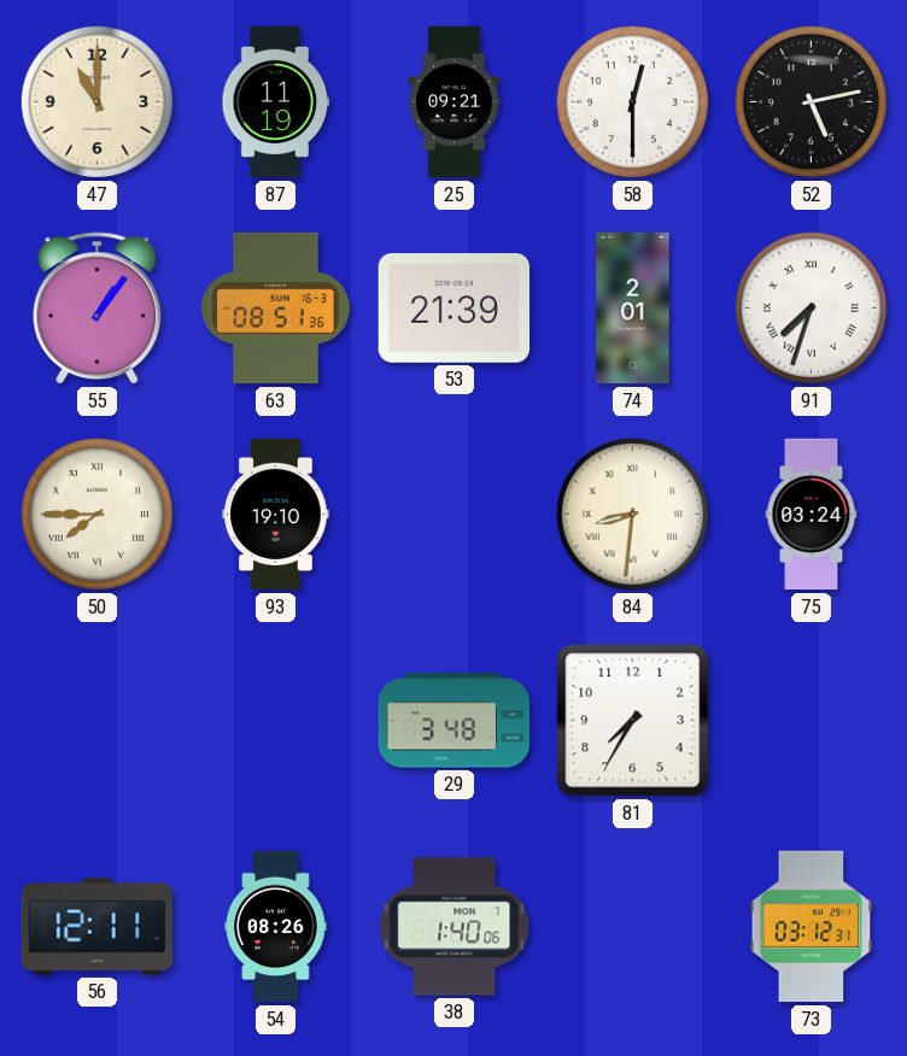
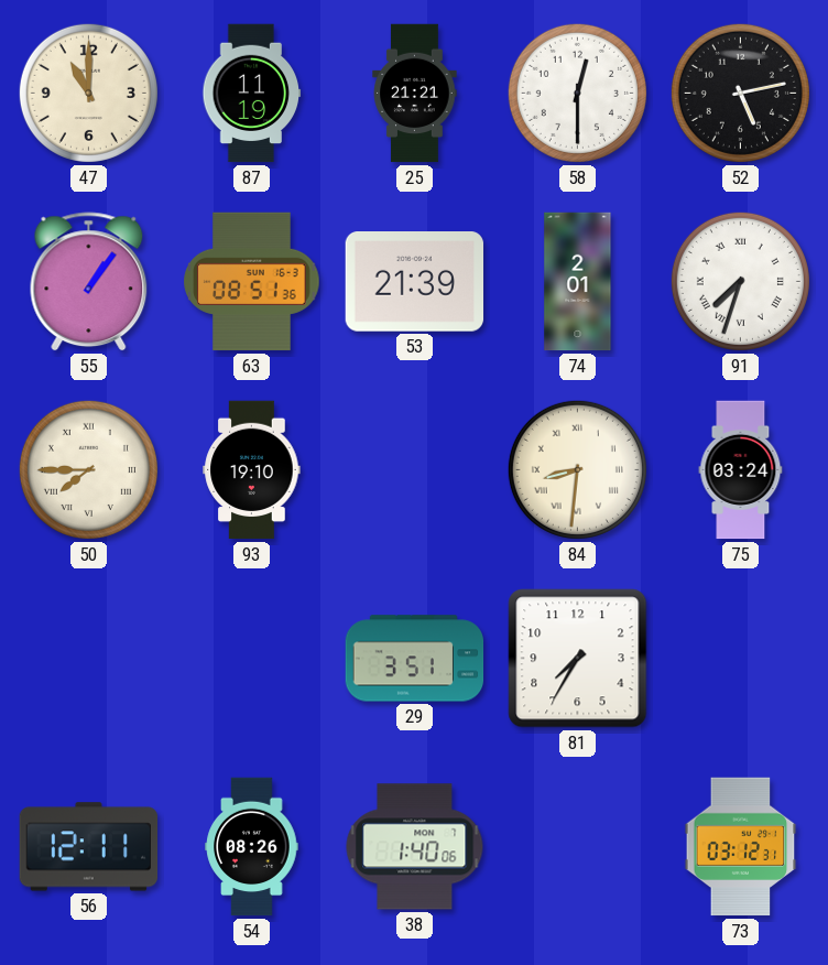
25: 09:21 -> 21:21
29: 3:48 -> 3:51
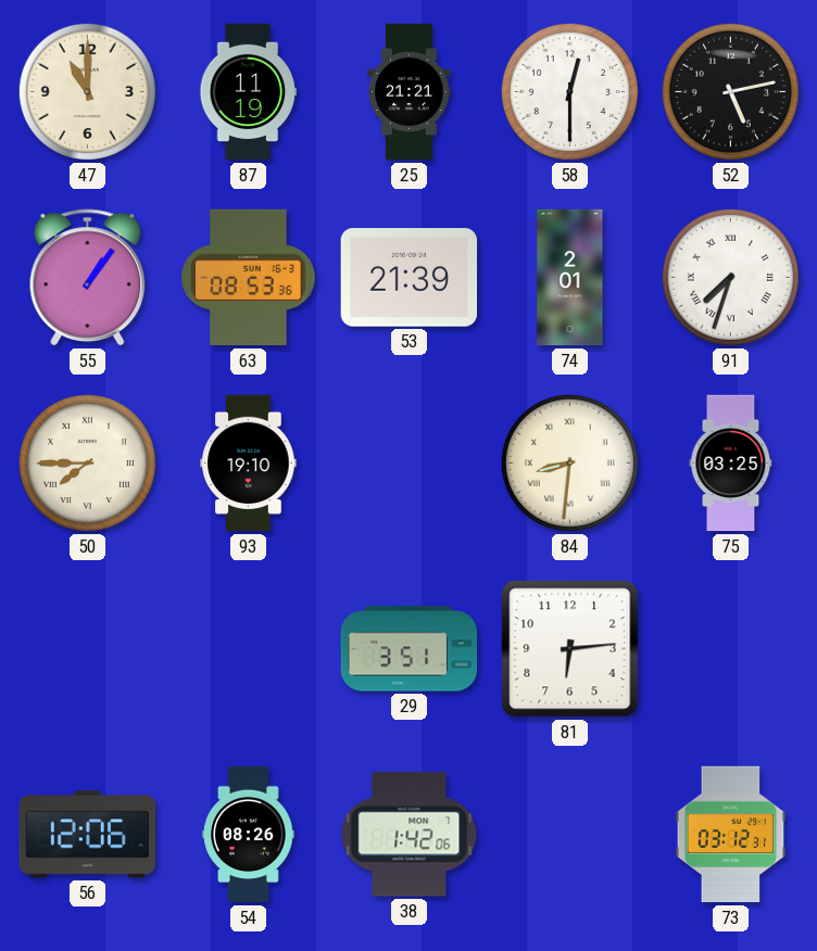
63: 08:51 -> 08:53
75: 03:24 -> 03:25
81: 7:35 -> 6:14
56: 12:11 -> 12:06
38: 1:40 -> 1:42
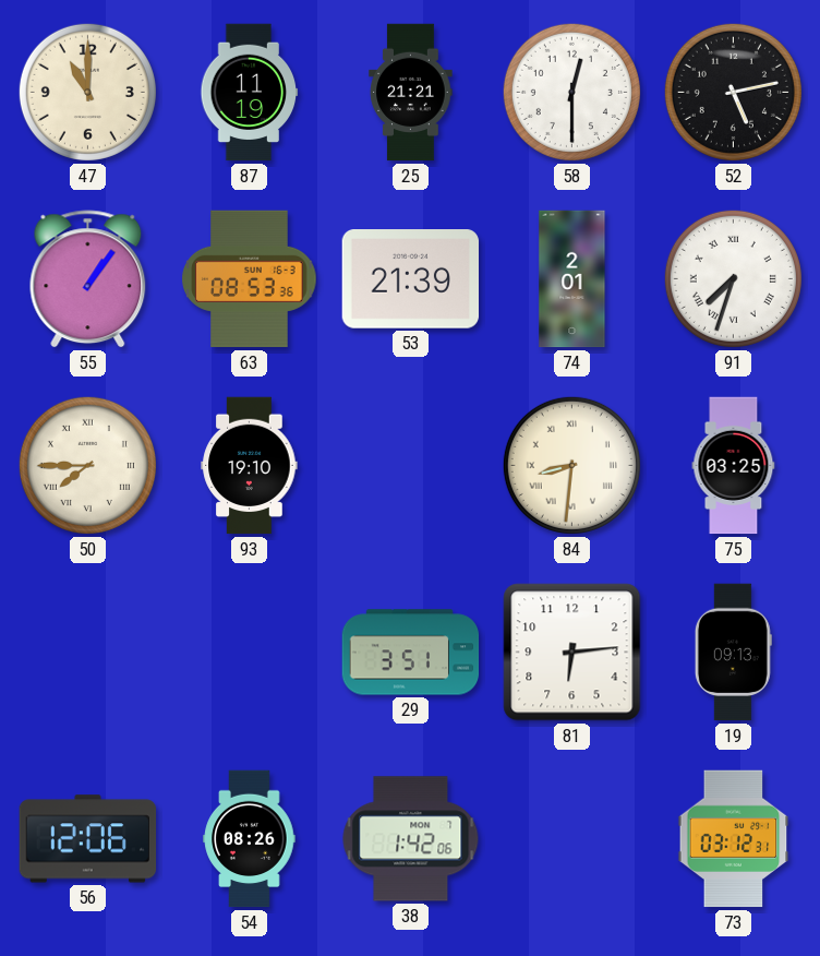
19: none -> 09:13
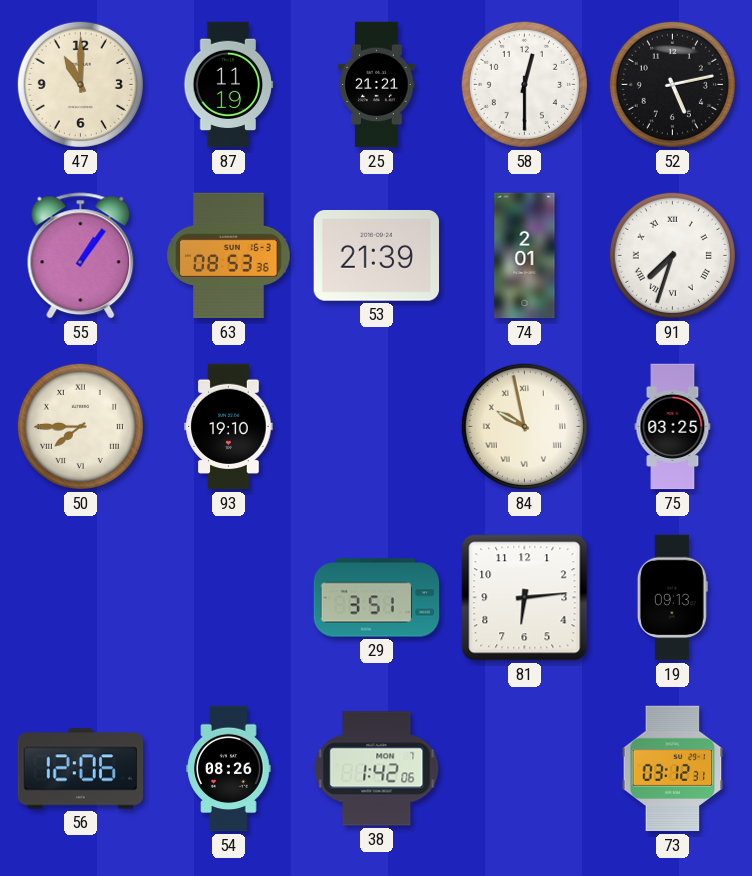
84: 8:31 -> 9:58
